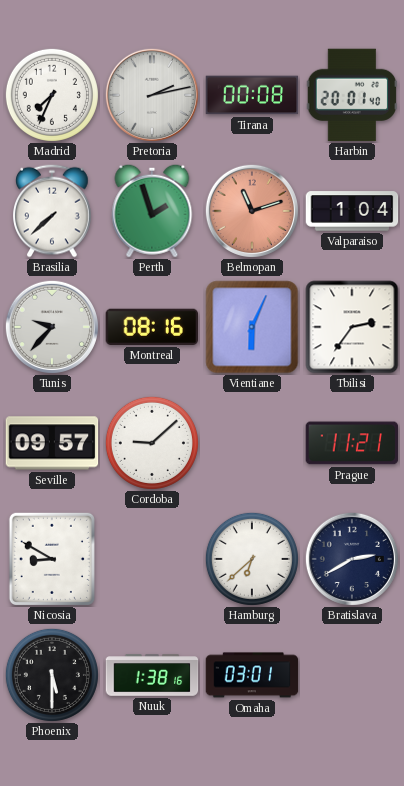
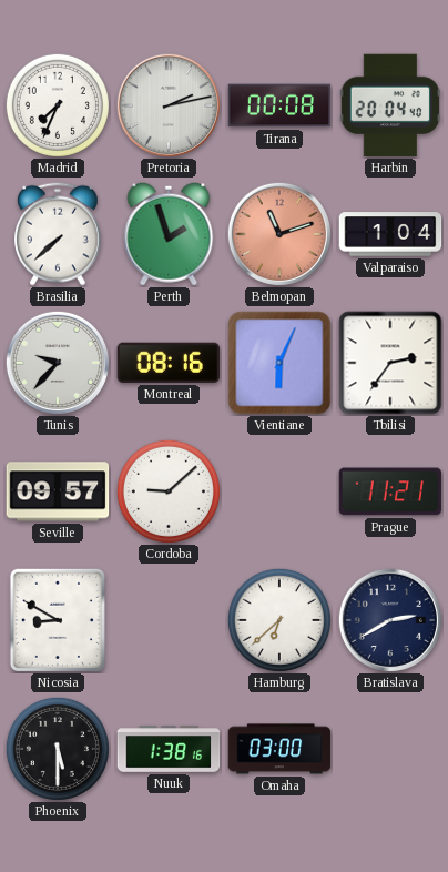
Harbin: 20:01 -> 20:04
Omaha: 03:01 -> 03:00
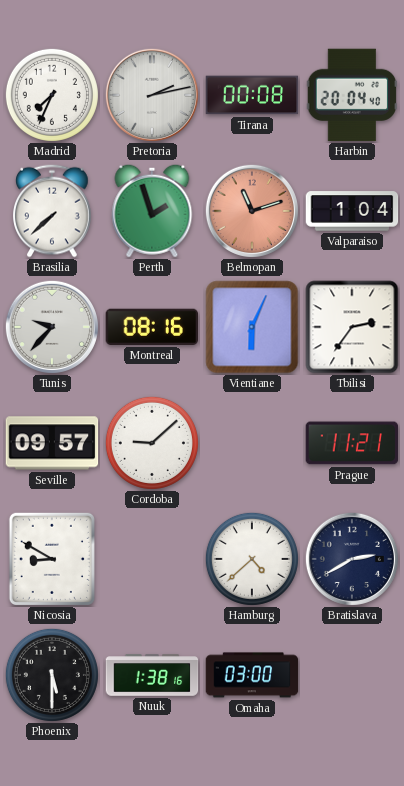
Hamburg: 6:38 -> 4:38
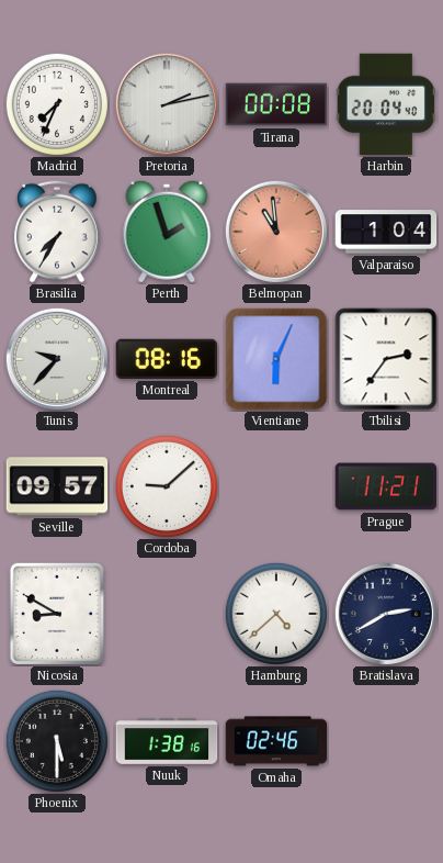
Brasilia: 7:38 -> 7:35
Belmopan: 11:12 -> 10:59
Omaha: 03:00 -> 02:46
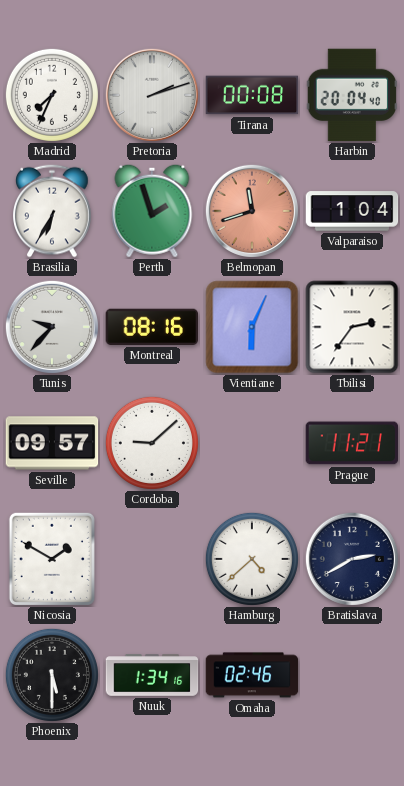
Pretoria: 2:13 -> 2:12
Brasilia: 7:35 -> 6:35
Belmopan: 10:59 -> 11:42
Nicosia: 8:50 -> 1:50
Nuuk: 1:38 -> 1:34
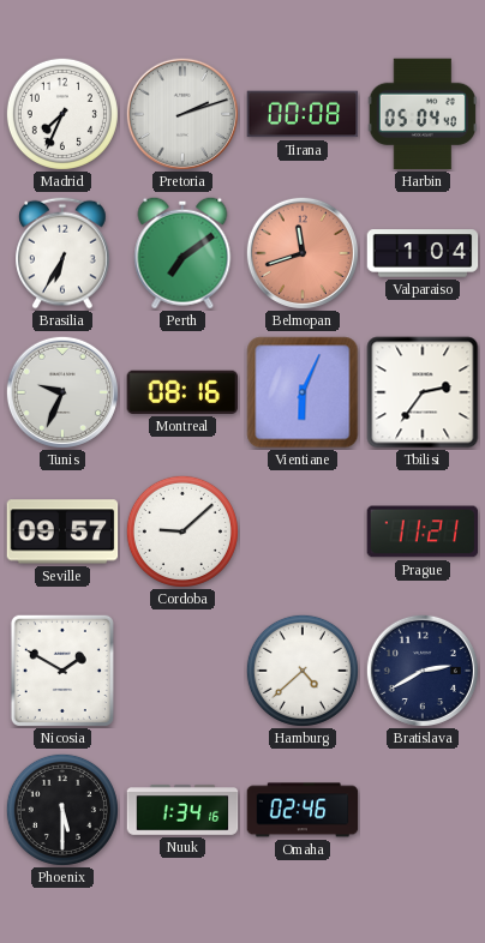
Harbin: 20:04 -> 05:04
Perth: 1:57 -> 7:09
Tunis: 9:37 -> 9:34
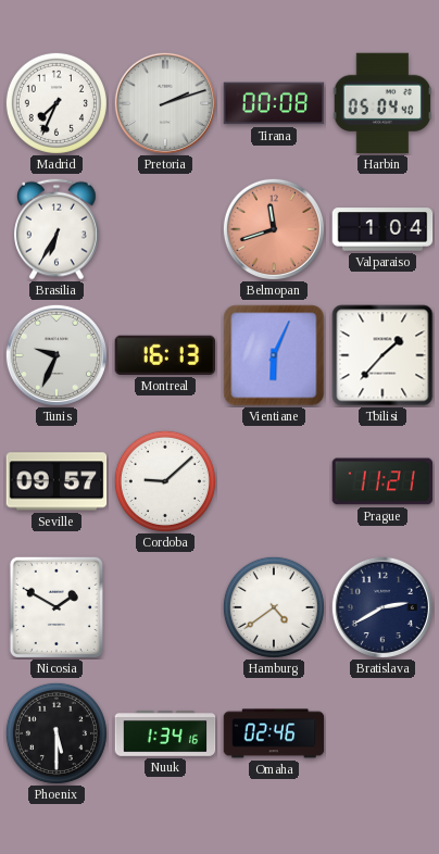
Perth: 7:09 -> none
Montreal: 08:16 -> 16:13
Tbilisi: 2:36 -> 1:37
Hamburg: 4:38 -> 4:39
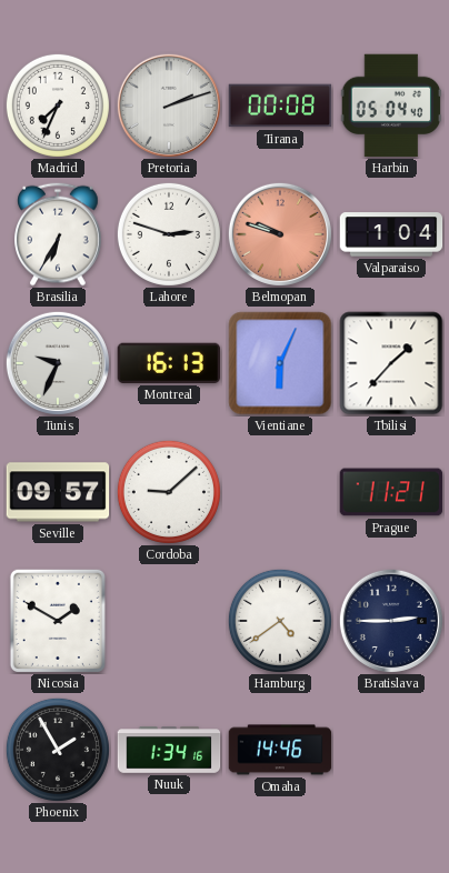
Lahore: none -> 2:48
Belmopan: 11:42 -> 9:48
Bratislava: 2:40 -> 2:45
Phoenix: 5:30 -> 1:55
Omaha: 02:46 -> 14:46
